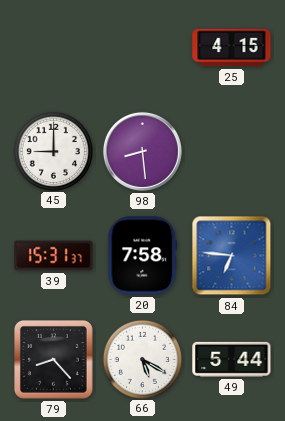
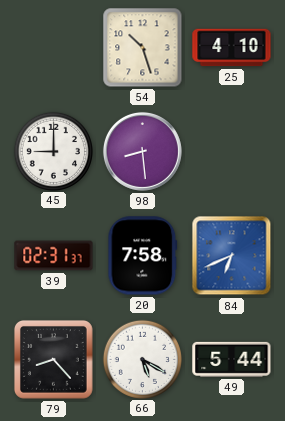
54: none -> 10:27
25: 4:15 -> 4:10
39: 15:31 -> 02:31
84: 6:46 -> 6:41
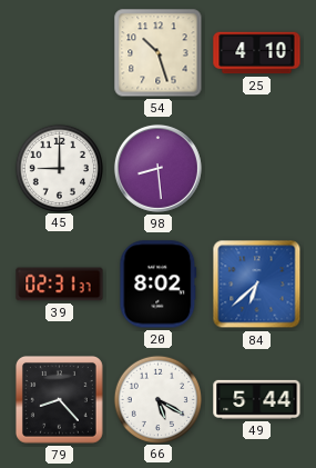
20: 7:58 -> 8:02
84: 6:41 -> 6:38
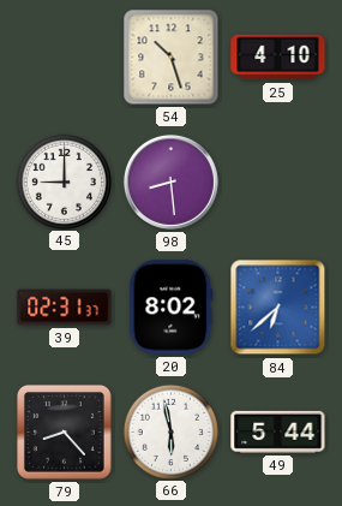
66: 5:20 -> 5:58
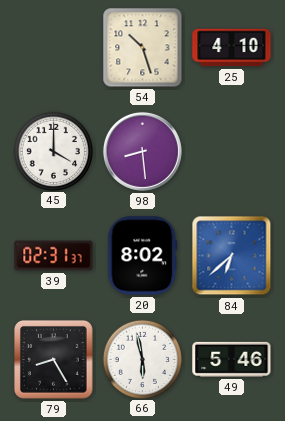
45: 9:00 -> 4:00
79: 8:23 -> 8:25
49: 5:44 -> 5:46
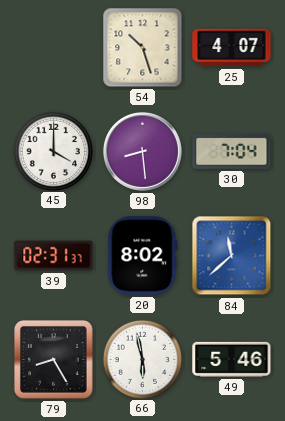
25: 4:10 -> 4:07
30: none -> 7:04
84: 6:38 -> 11:38
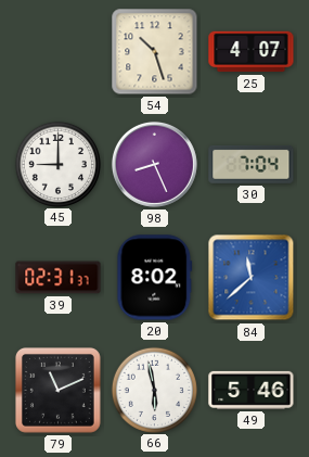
45: 4:00 -> 9:00
98: 8:29 -> 8:26
79: 8:25 -> 11:11
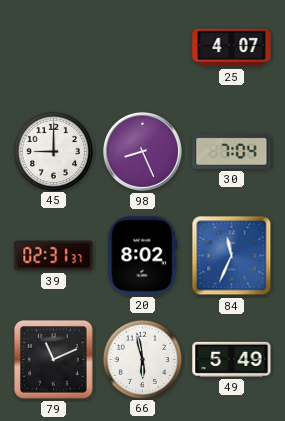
54: 10:27 -> none
84: 11:38 -> 11:34
49: 5:46 -> 5:49
